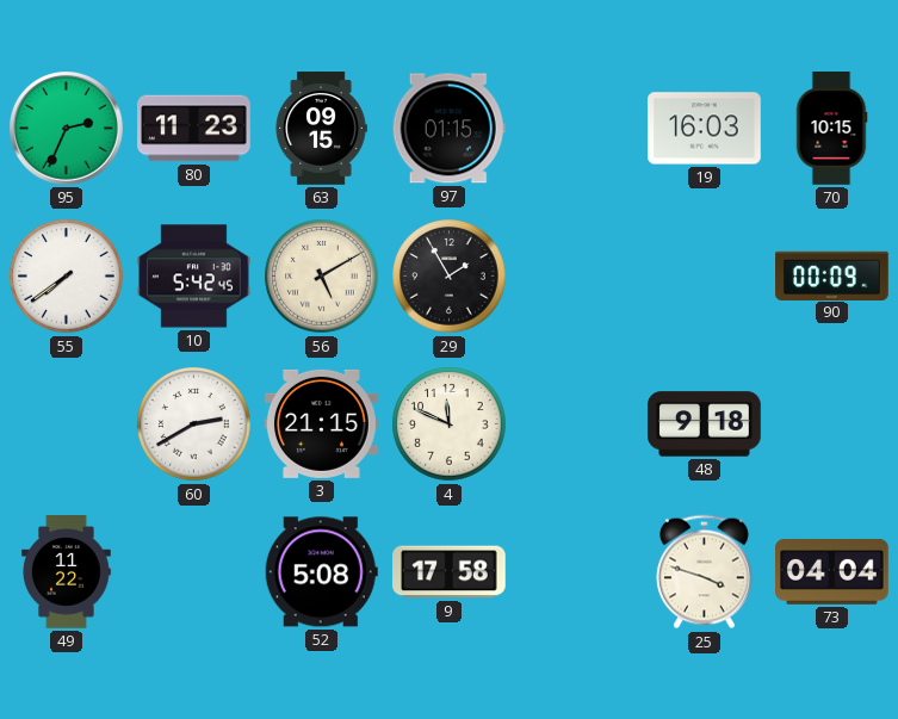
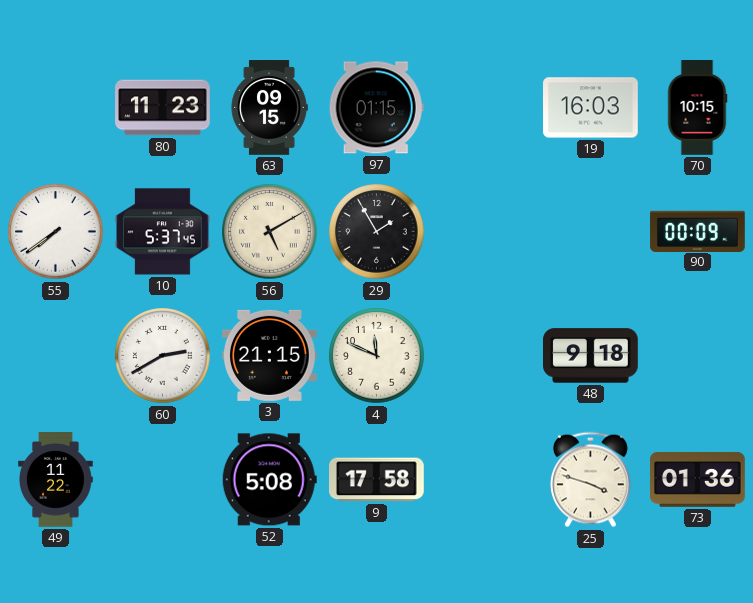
95: 2:34 -> none
10: 5:42 -> 5:37
73: 04:04 -> 01:36
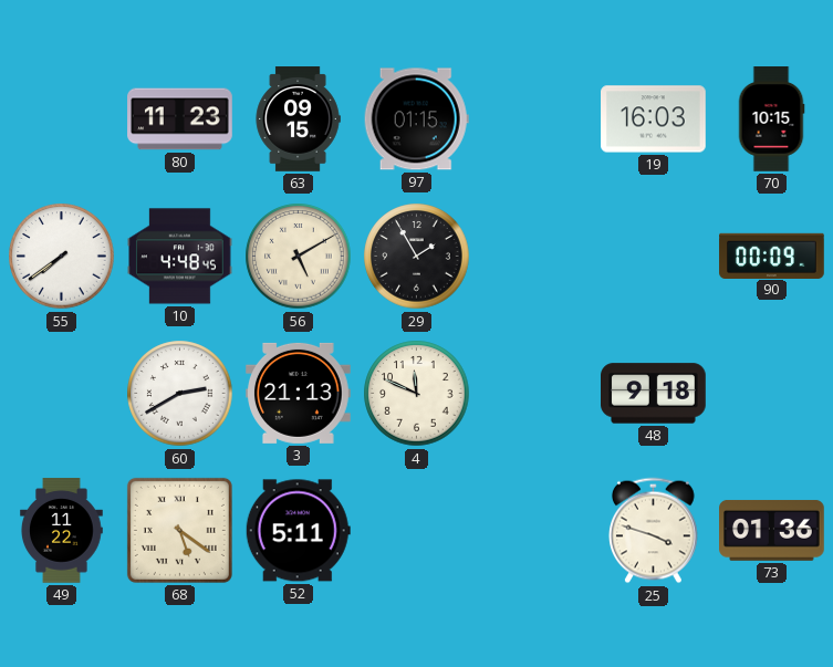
10: 5:37 -> 4:48
3: 21:15 -> 21:13
68: none -> 5:21
52: 5:08 -> 5:11
9: 17:58 -> none
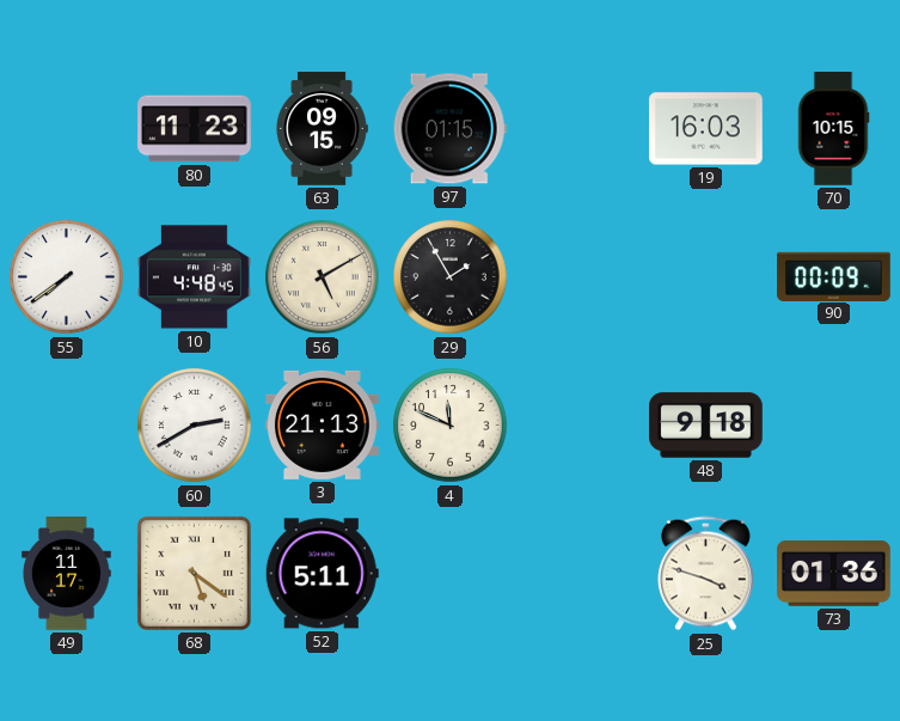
49: 11:22 -> 11:17
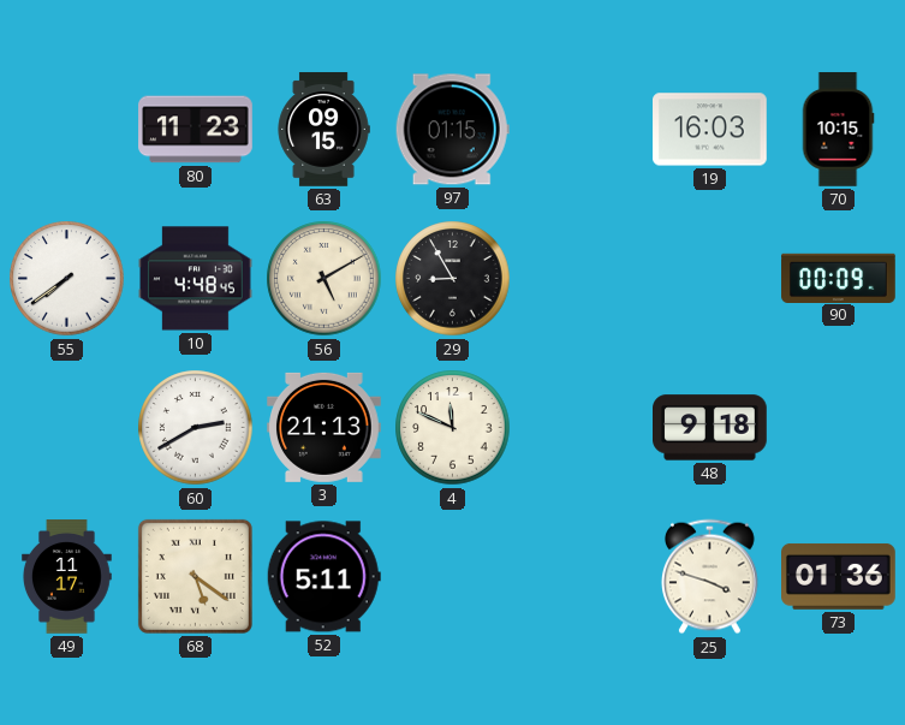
29: 1:55 -> 8:55
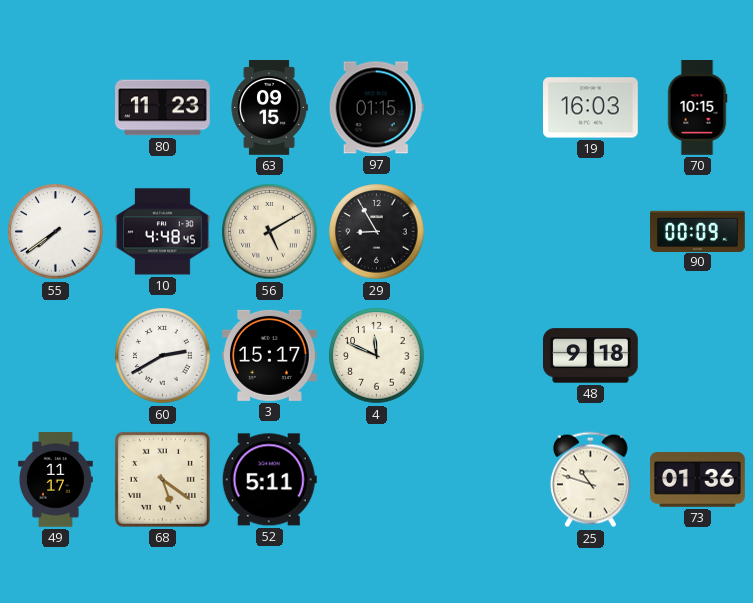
3: 21:13 -> 15:17
25: 3:48 -> 10:48
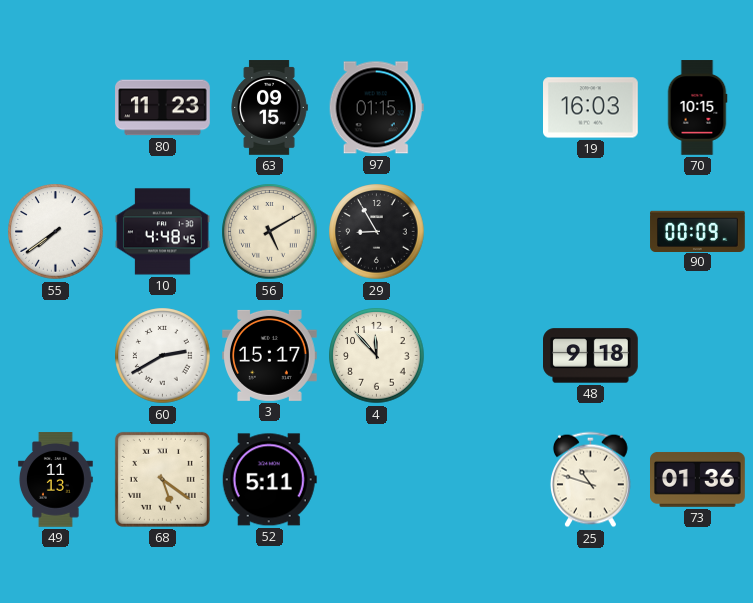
4: 11:49 -> 11:53
49: 11:17 -> 11:13
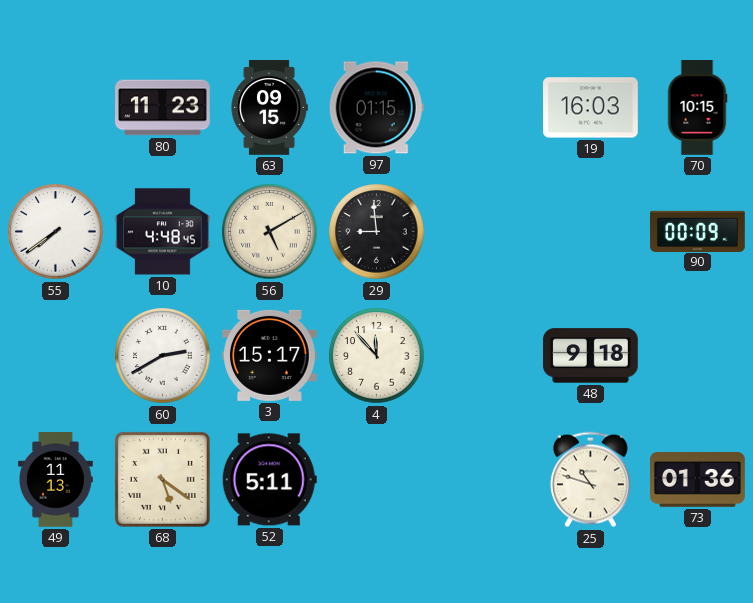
29: 8:55 -> 8:59
